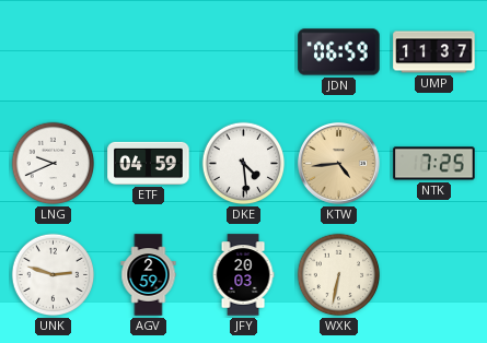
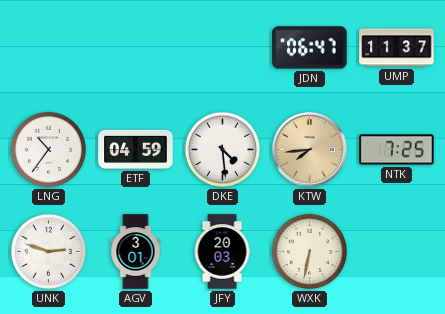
JDN: 06:59 -> 06:47
LNG: 9:41 -> 10:36
KTW: 4:44 -> 7:44
AGV: 2:59 -> 3:01
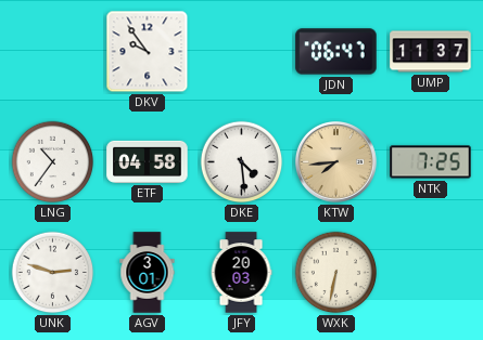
DKV: none -> 9:54
ETF: 04:59 -> 04:58
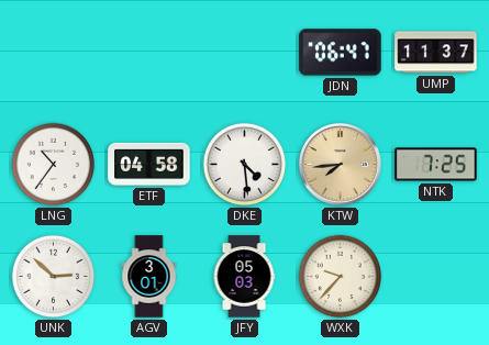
DKV: 9:54 -> none
UNK: 2:48 -> 2:52
JFY: 20:03 -> 05:03
WXK: 6:32 -> 9:37
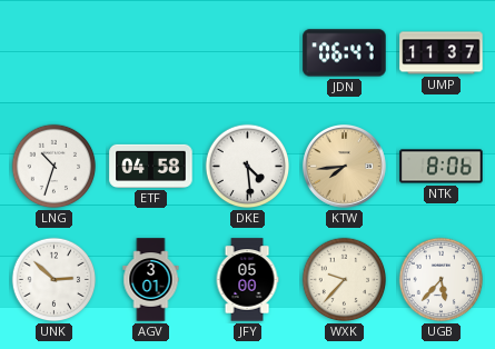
LNG: 10:36 -> 10:33
NTK: 7:25 -> 8:06
JFY: 05:03 -> 05:00
UGB: none -> 5:37
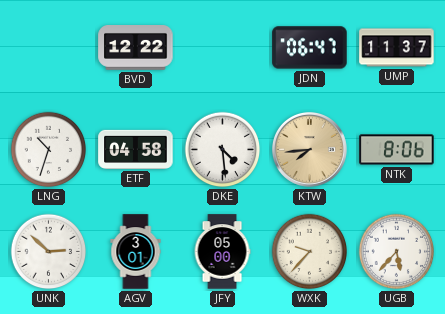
BVD: none -> 12:22
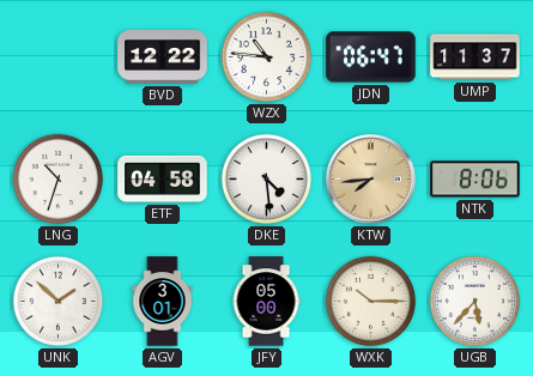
WZX: none -> 10:46
UNK: 2:52 -> 1:52
WXK: 9:37 -> 10:15
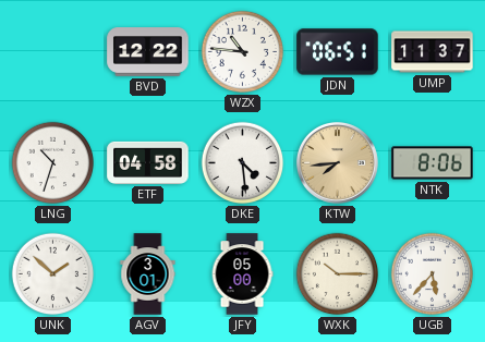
JDN: 06:47 -> 06:51
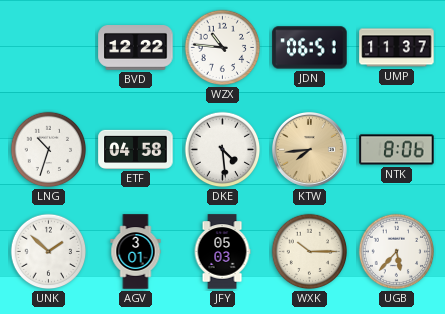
JFY: 05:00 -> 05:03
